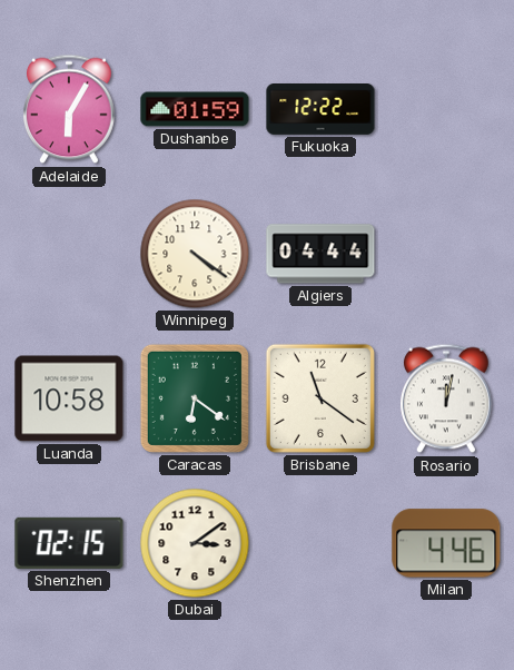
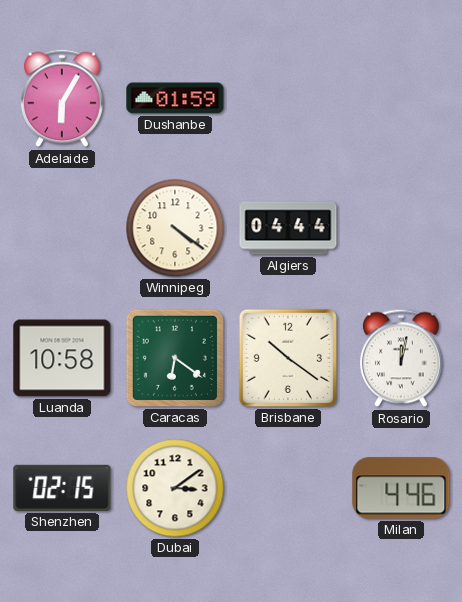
Fukuoka: 12:22 -> none
Brisbane: 11:21 -> 10:21
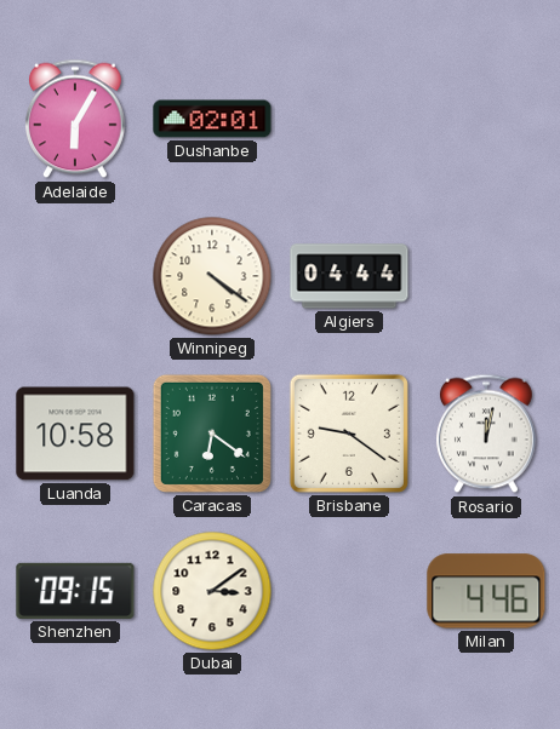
Dushanbe: 01:59 -> 02:01
Brisbane: 10:21 -> 9:21
Shenzhen: 02:15 -> 09:15
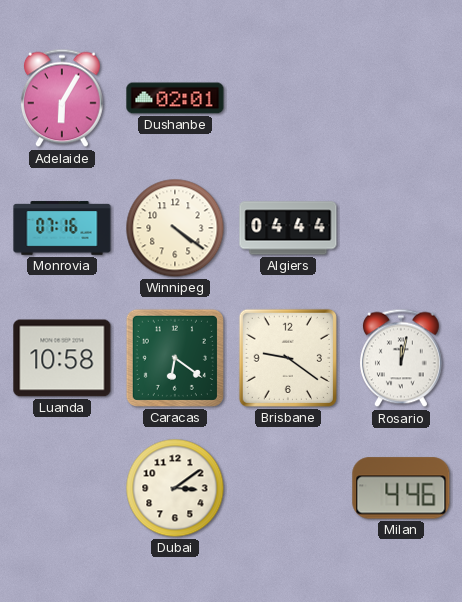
Monrovia: none -> 07:16
Shenzhen: 09:15 -> none
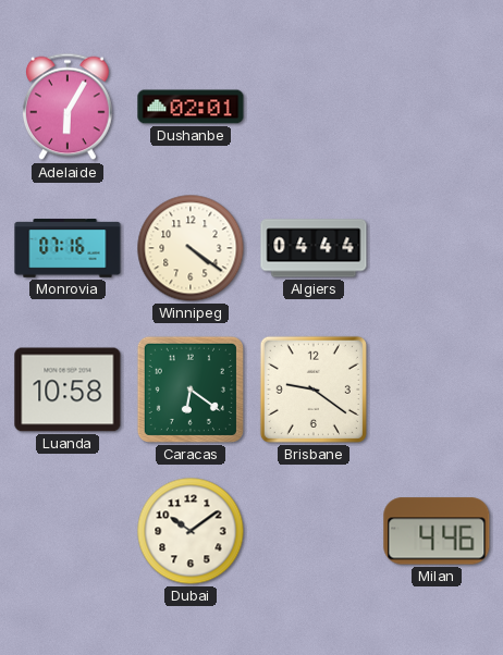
Rosario: 12:02 -> none
Dubai: 3:09 -> 10:09
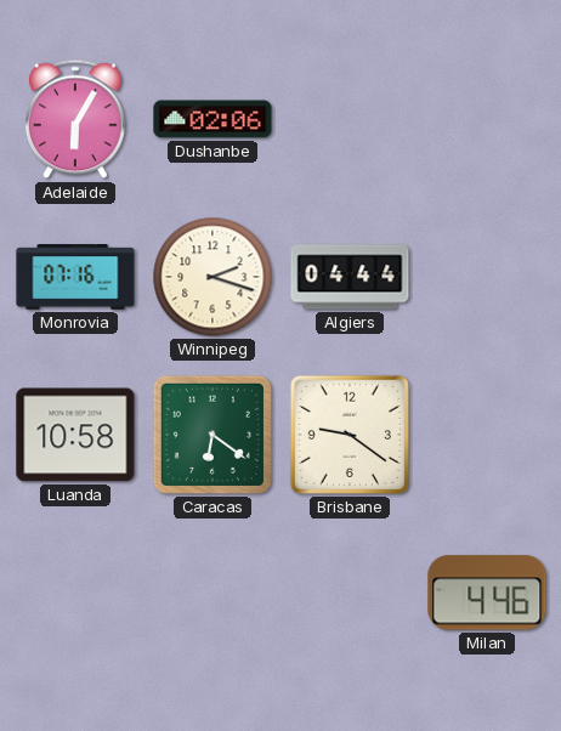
Dushanbe: 02:01 -> 02:06
Winnipeg: 4:21 -> 2:18
Dubai: 10:09 -> none
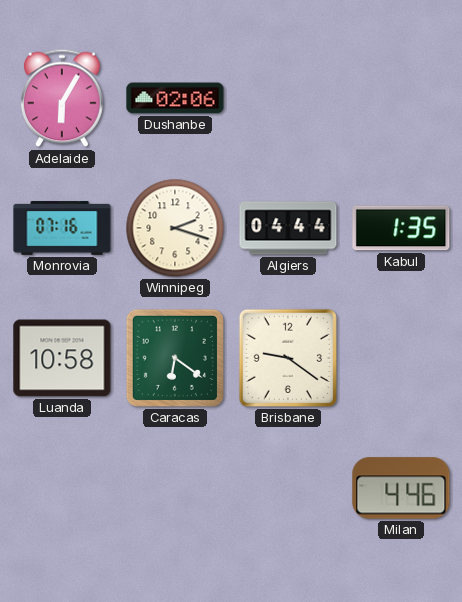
Kabul: none -> 1:35
